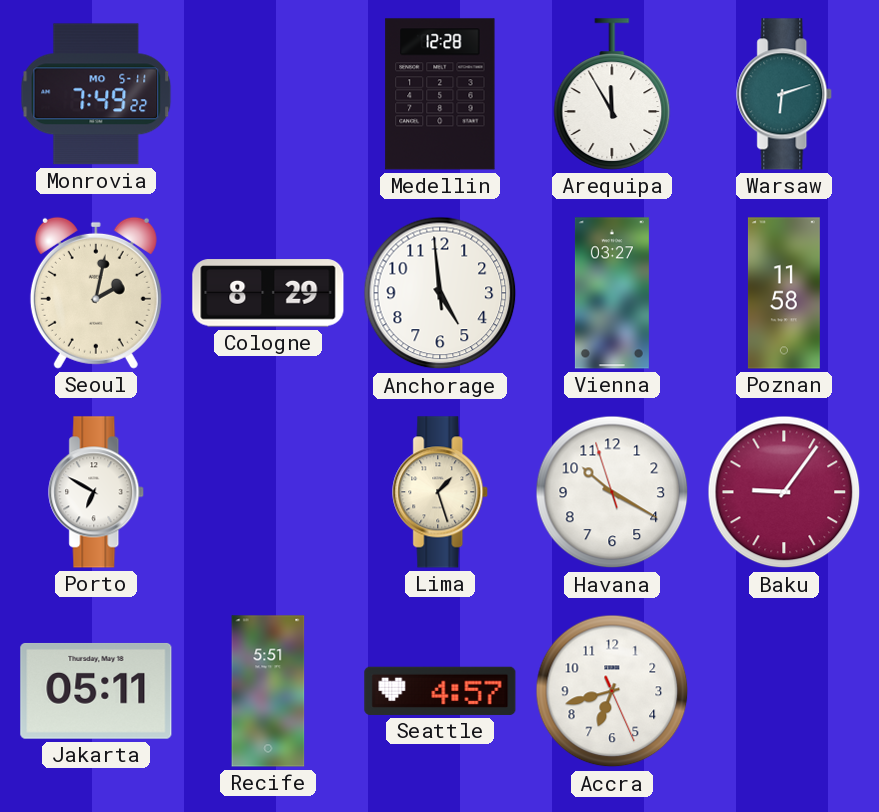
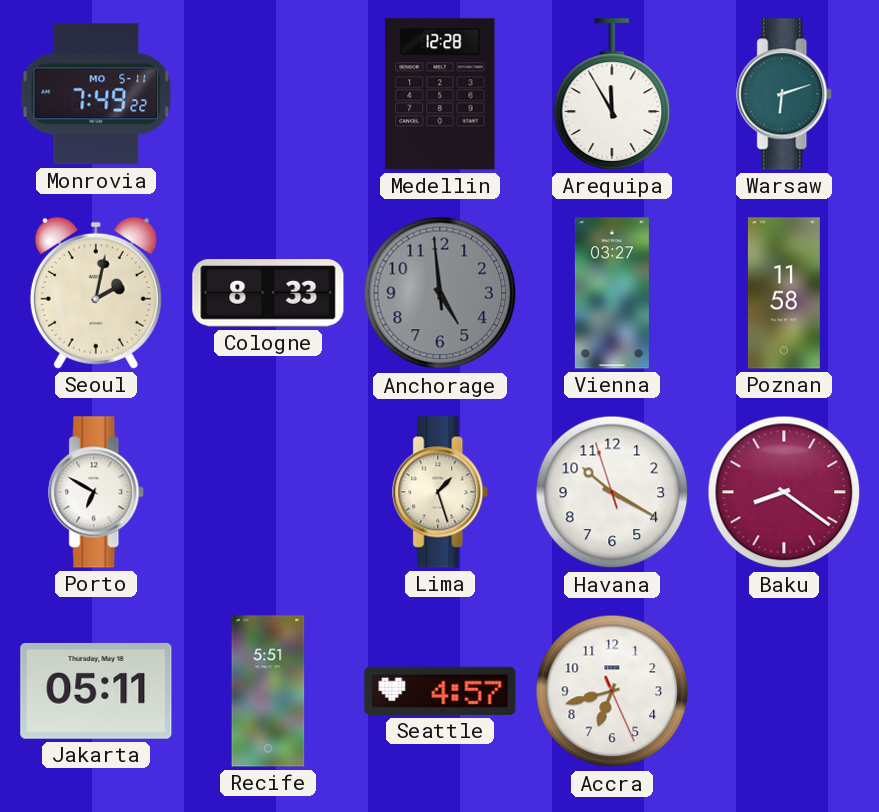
Cologne: 8:29 -> 8:33
Anchorage dial: white -> grey
Baku: 9:06 -> 8:21
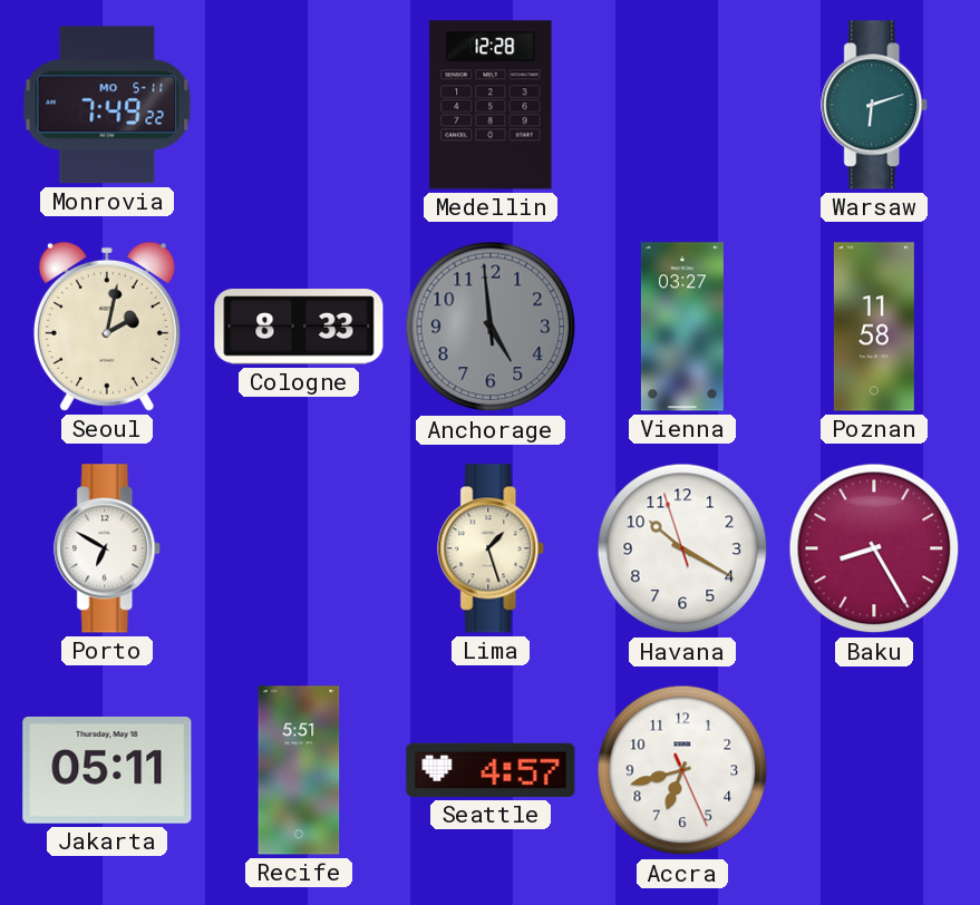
Arequipa: 11:55 -> none
Baku: 8:21 -> 8:25
